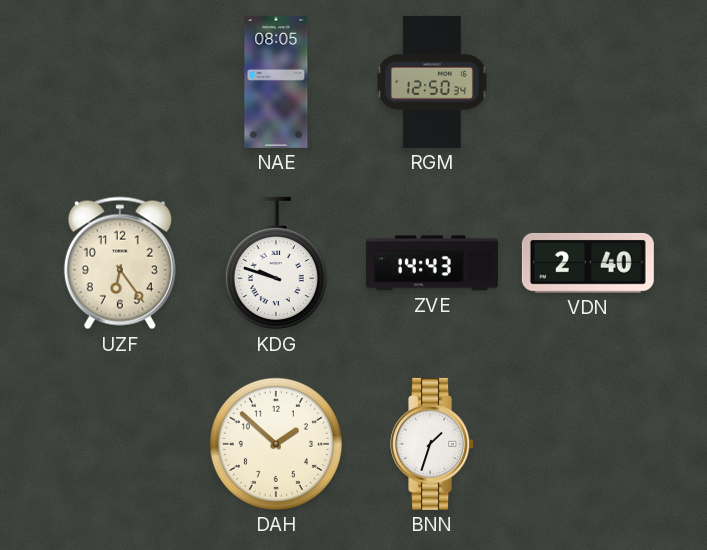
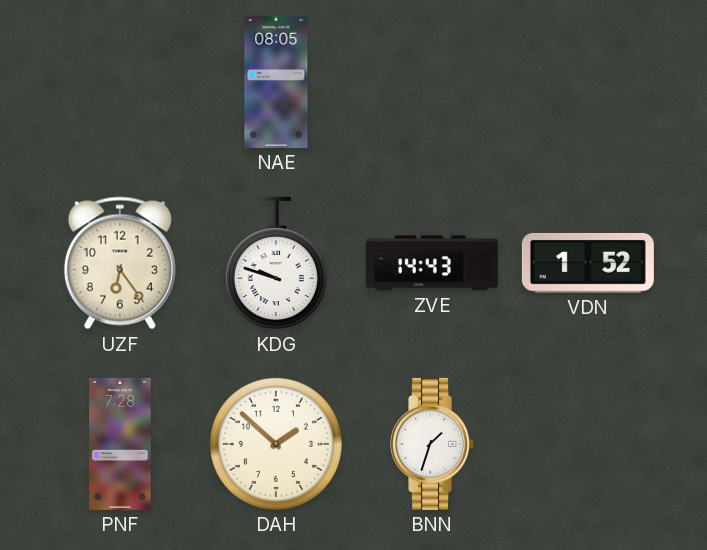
RGM: 12:50 -> none
VDN: 2:40 -> 1:52
PNF: none -> 7:28
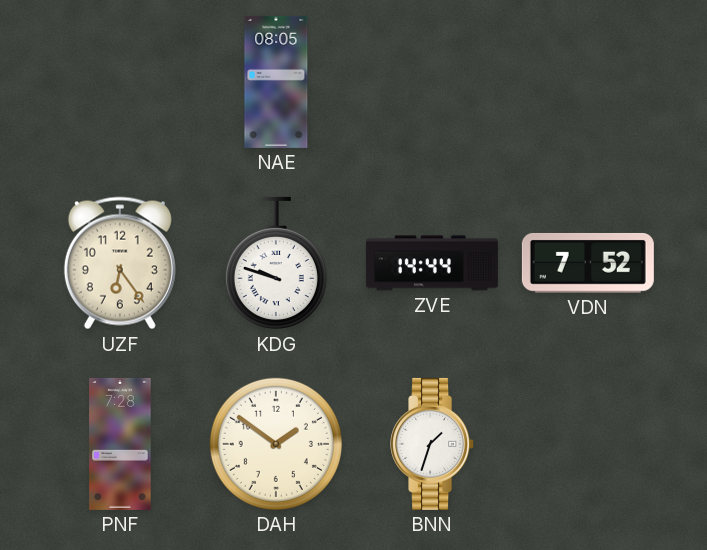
ZVE: 14:43 -> 14:44
VDN: 1:52 -> 7:52
DAH: 1:52 -> 1:51
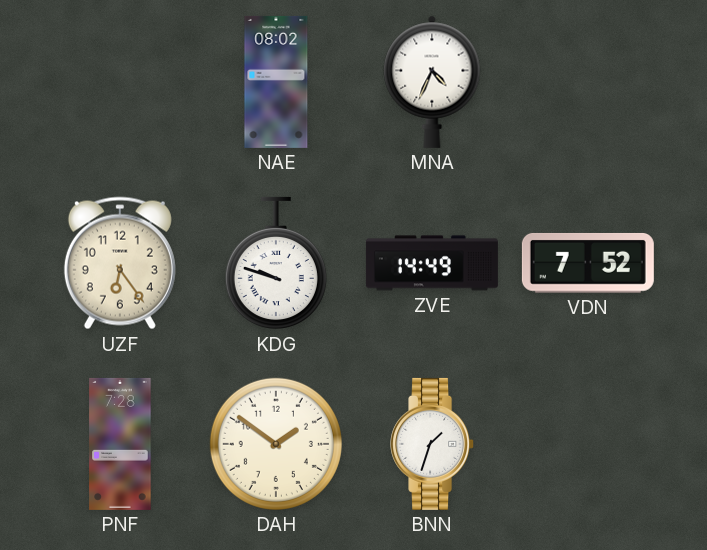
NAE: 08:05 -> 08:02
MNA: none -> 4:34
ZVE: 14:44 -> 14:49
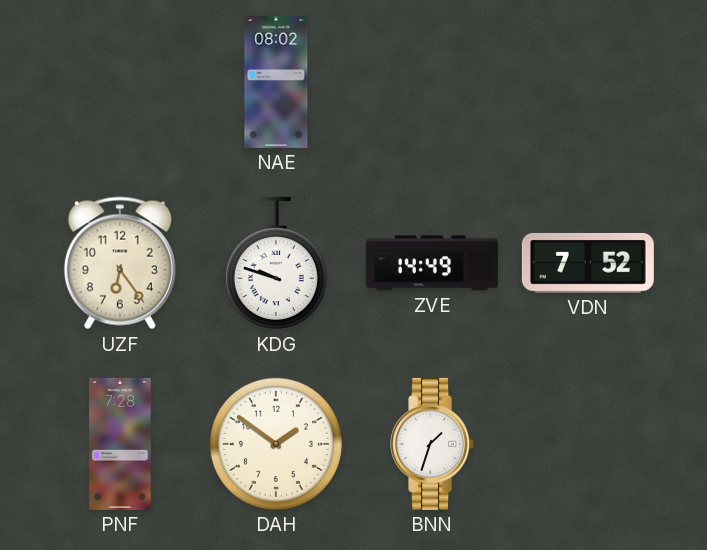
MNA: 4:34 -> none
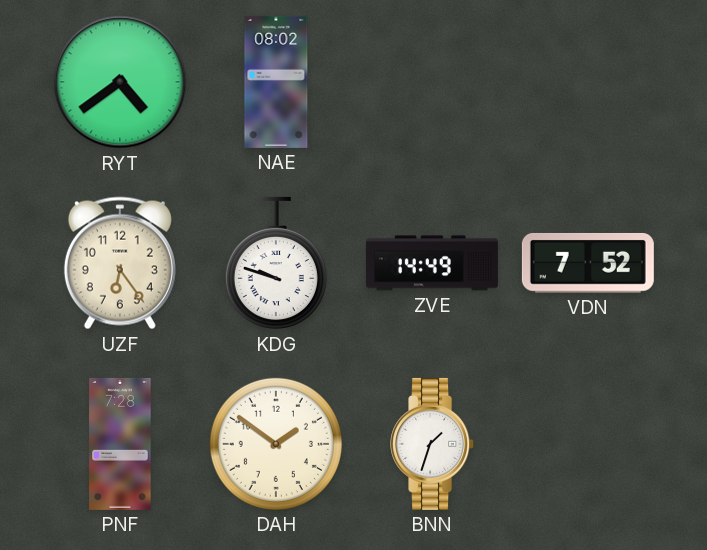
RYT: none -> 4:39
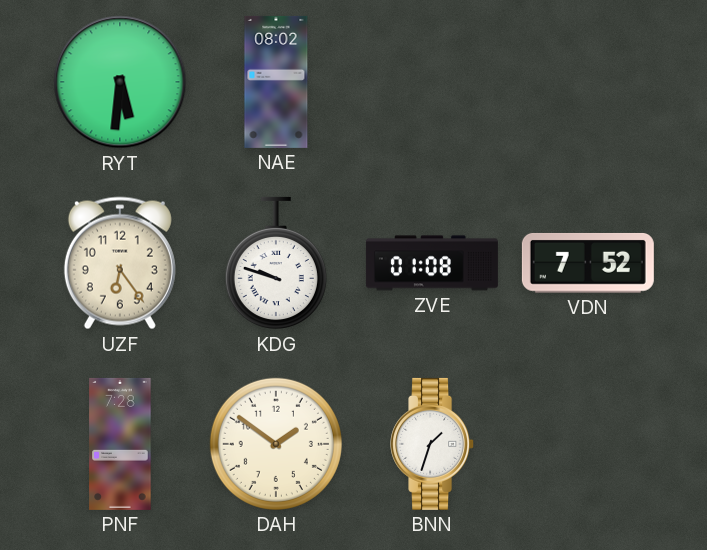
RYT: 4:39 -> 5:31
ZVE: 14:49 -> 01:08
